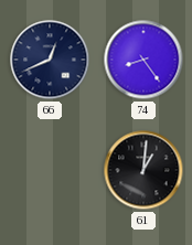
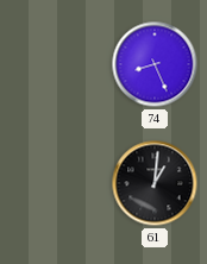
66: 12:41 -> none
74: 8:24 -> 8:26
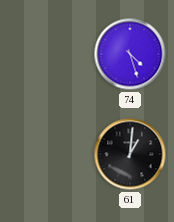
74: 8:26 -> 4:27
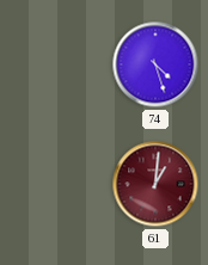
61 dial: black -> burgundy
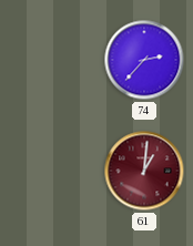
74: 4:27 -> 2:37
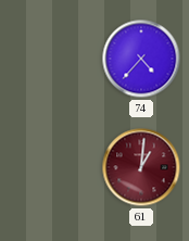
74: 2:37 -> 4:37
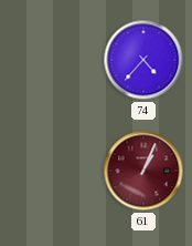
61: 1:01 -> 1:04
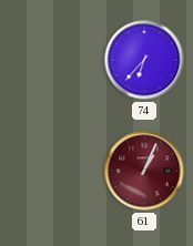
74: 4:37 -> 6:37
